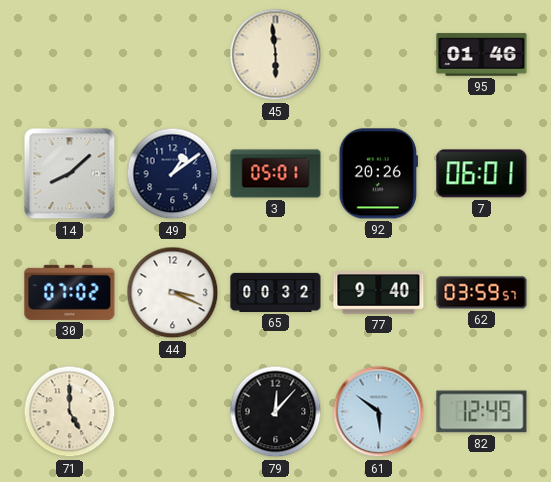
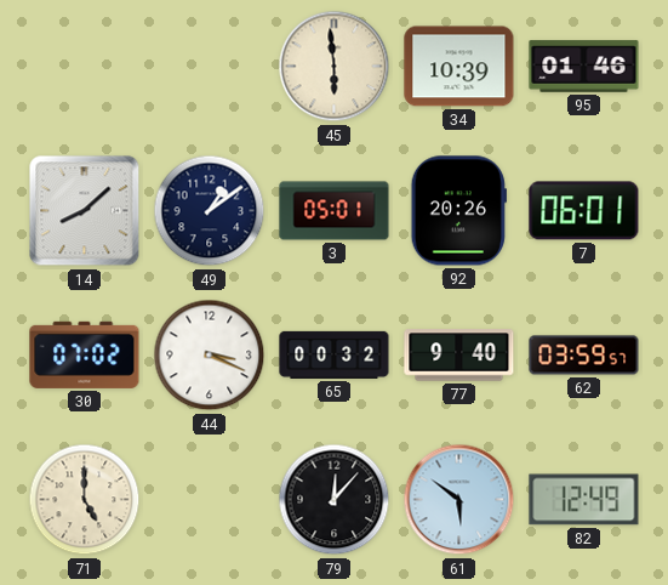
34: none -> 10:39
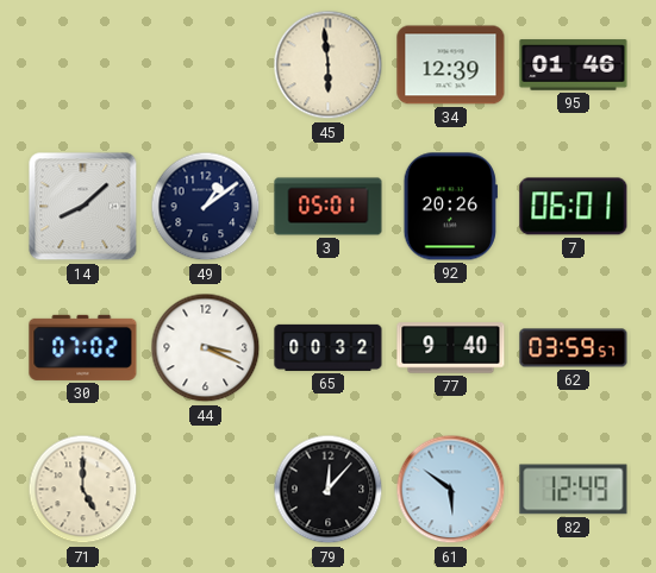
34: 10:39 -> 12:39
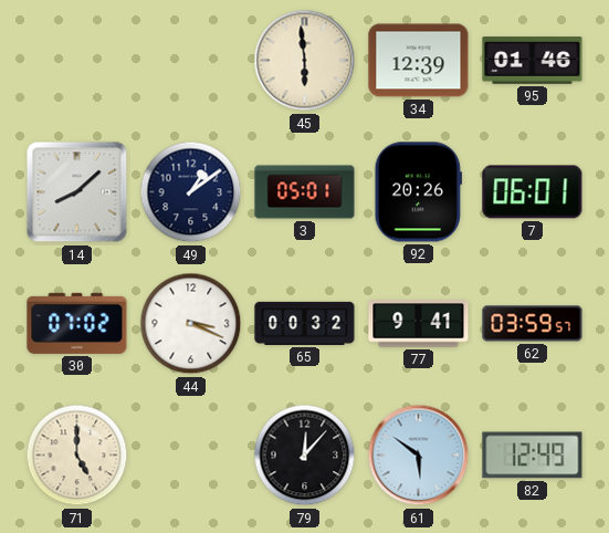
77: 9:40 -> 9:41
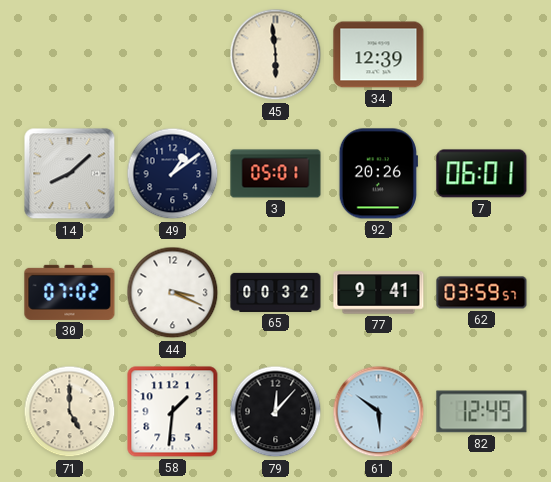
95: 01:46 -> none
58: none -> 1:31
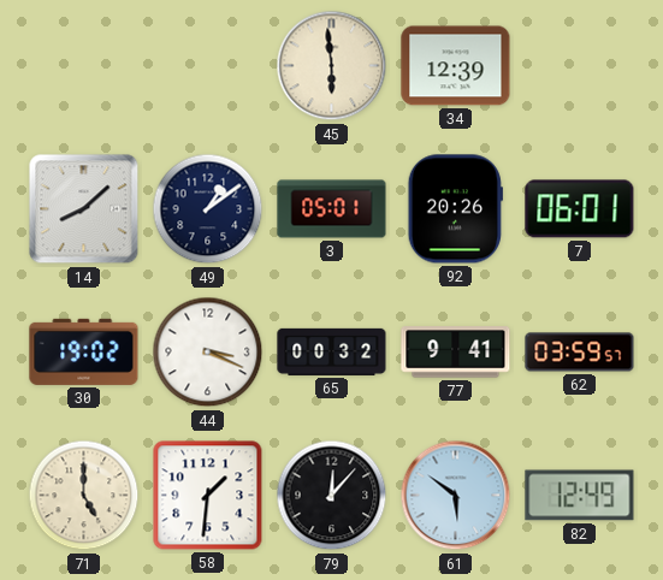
30: 07:02 -> 19:02
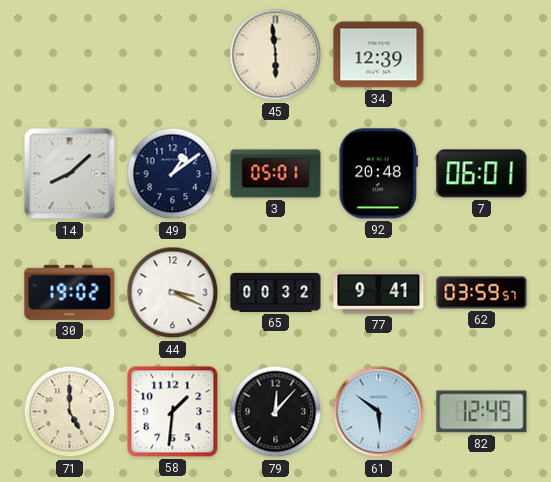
92: 20:26 -> 20:48
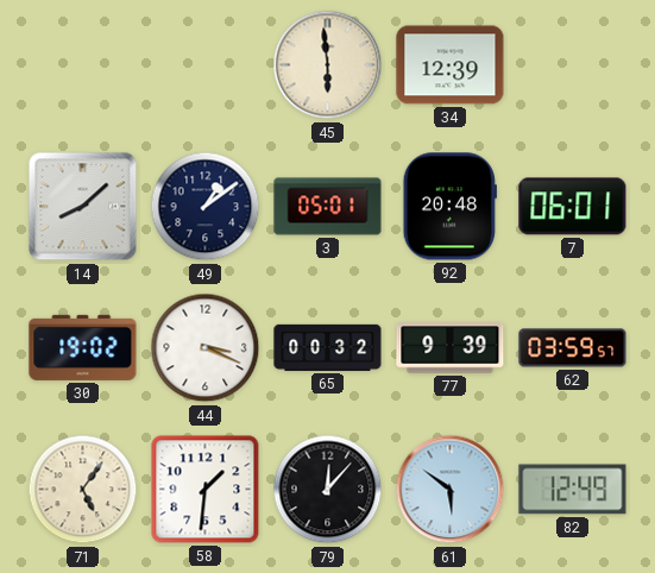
77: 9:41 -> 9:39
71: 5:00 -> 5:06
